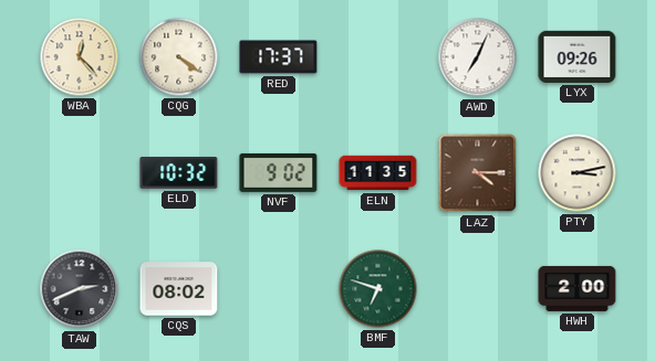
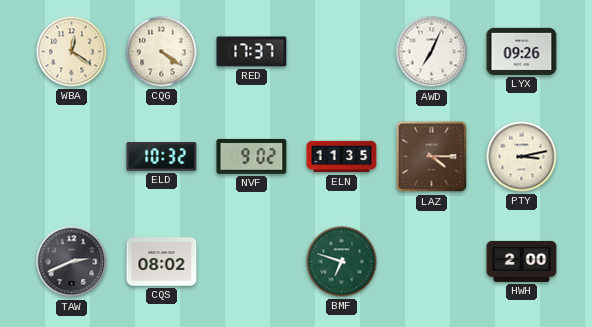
WBA: 12:23 -> 12:21
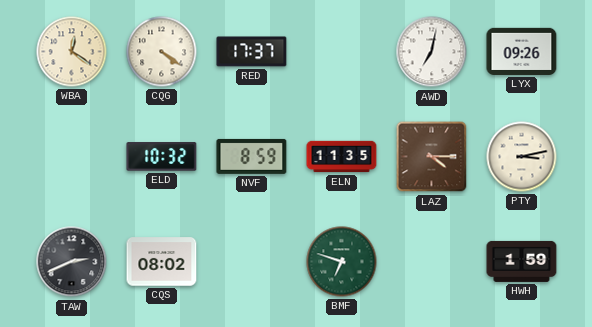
AWD: 7:04 -> 7:02
NVF: 9:02 -> 8:59
HWH: 2:00 -> 1:59
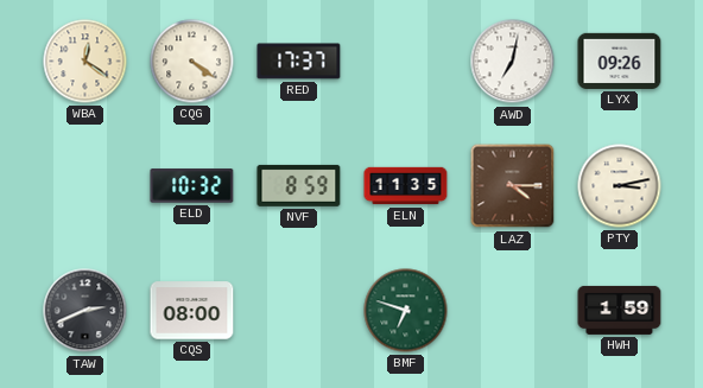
CQS: 08:02 -> 08:00
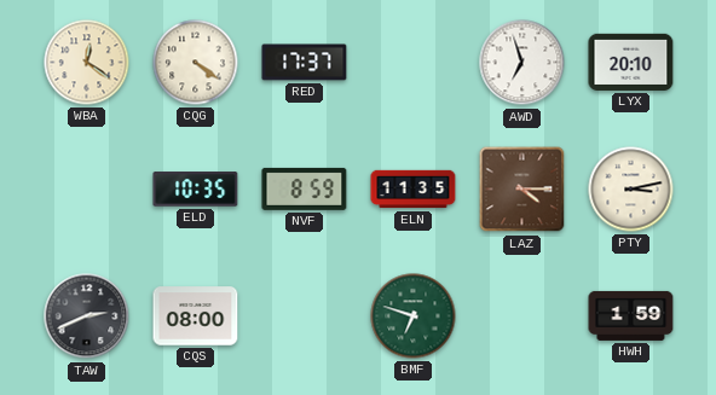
AWD: 7:02 -> 6:57
LYX: 09:26 -> 20:10
ELD: 10:32 -> 10:35
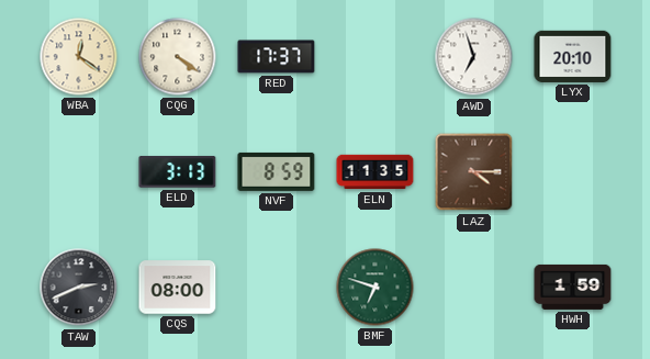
ELD: 10:35 -> 3:13
PTY: 3:13 -> none
